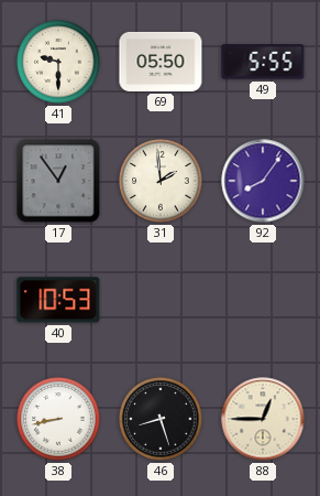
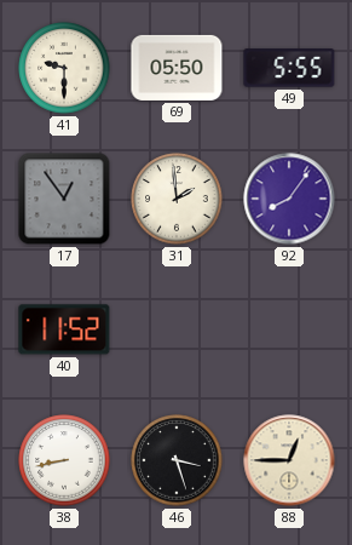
40: 10:53 -> 11:52
46: 8:27 -> 3:27
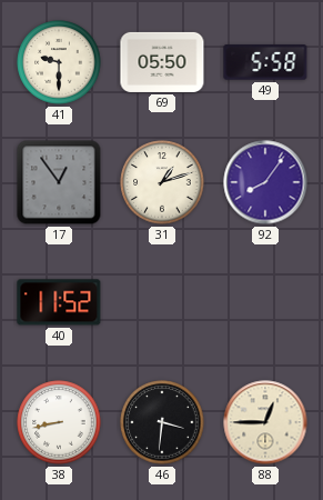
49: 5:55 -> 5:58
31: 1:59 -> 1:12
46: 3:27 -> 3:31
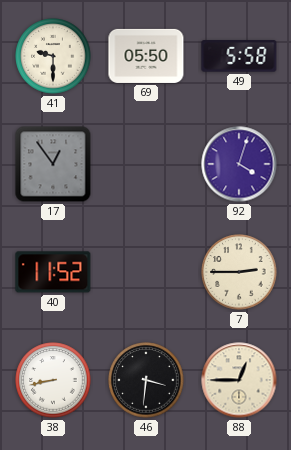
31: 1:12 -> none
92: 8:06 -> 4:03
7: none -> 2:45
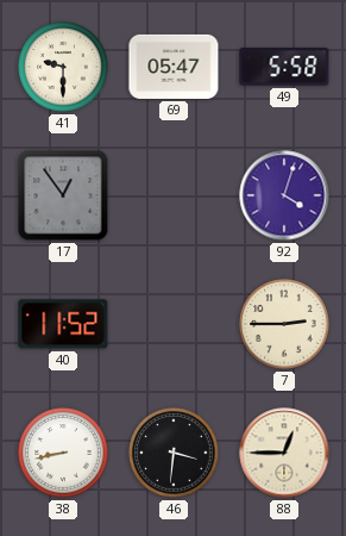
69: 05:50 -> 05:47
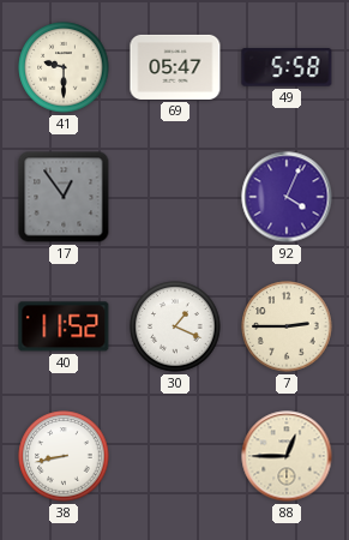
92: 4:03 -> 4:04
30: none -> 1:19
46: 3:31 -> none
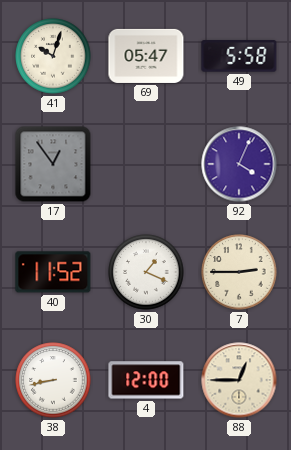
41: 9:30 -> 10:03
4: none -> 12:00
